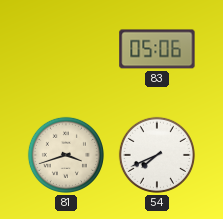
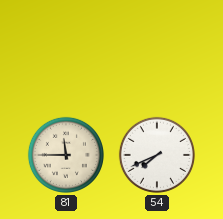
83: 05:06 -> none
81: 3:42 -> 11:45
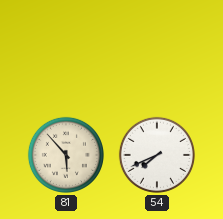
81: 11:45 -> 5:53
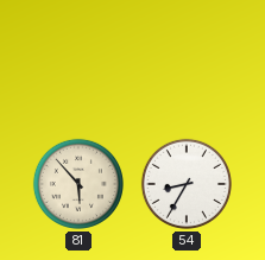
54: 7:41 -> 8:35
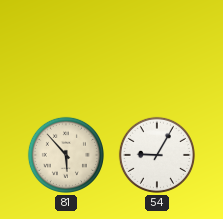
54: 8:35 -> 9:05
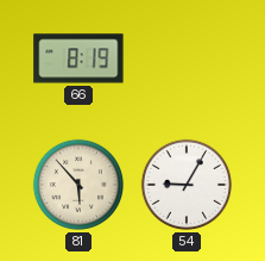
66: none -> 8:19
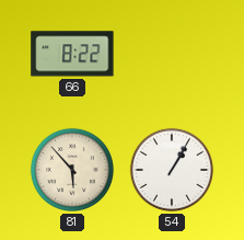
66: 8:19 -> 8:22
54: 9:05 -> 1:05
